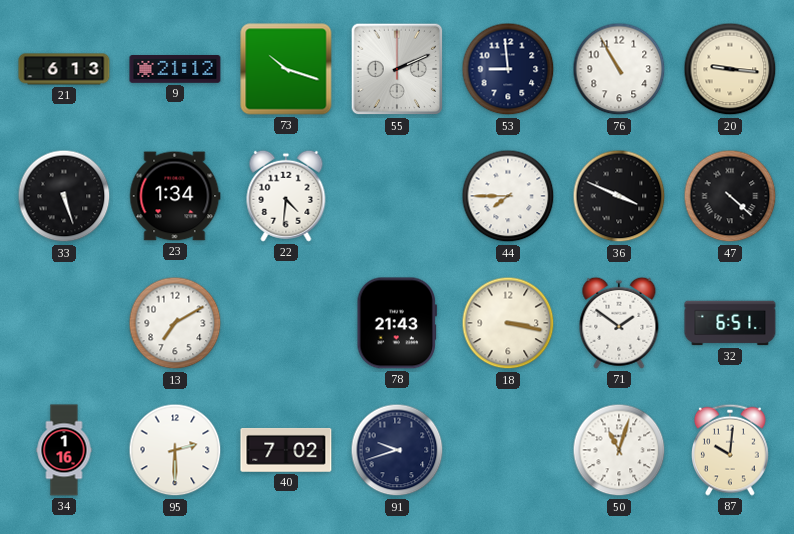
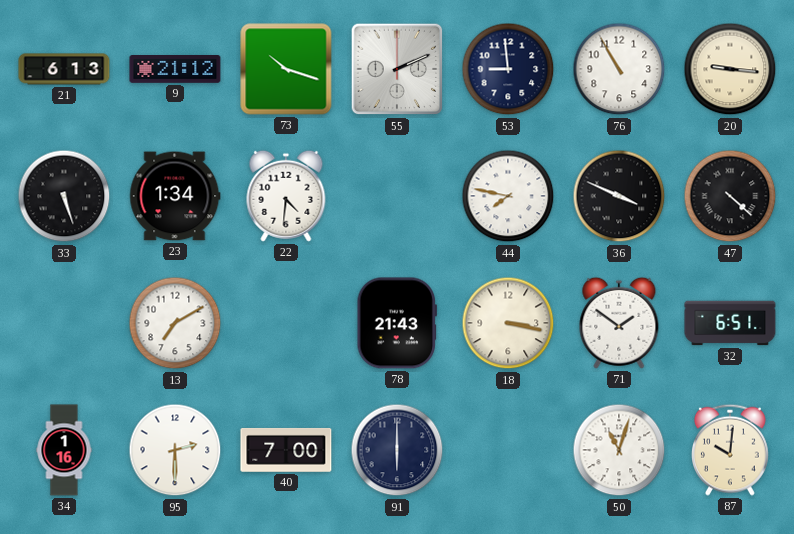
44: 7:45 -> 7:47
40: 7:02 -> 7:00
91: 9:42 -> 6:00
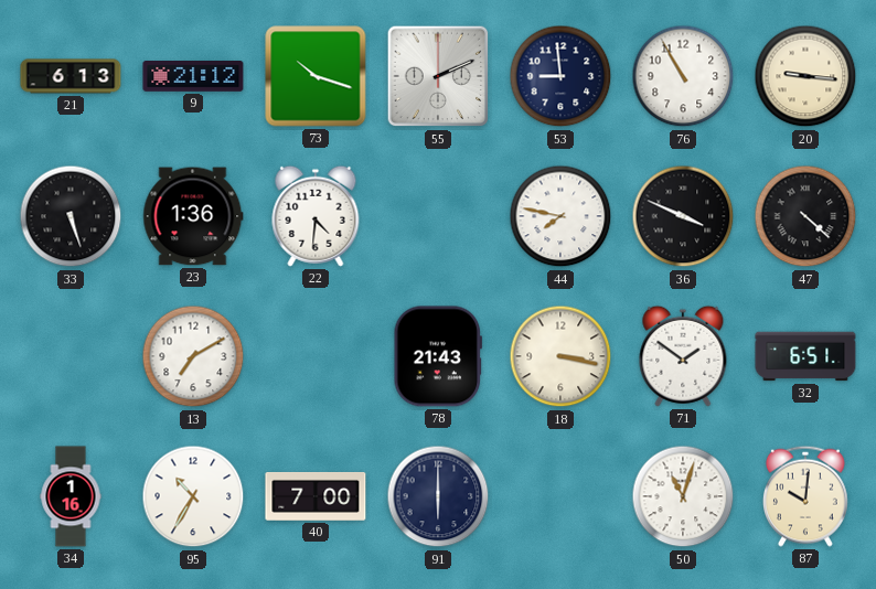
23: 1:34 -> 1:36
95: 2:30 -> 10:35
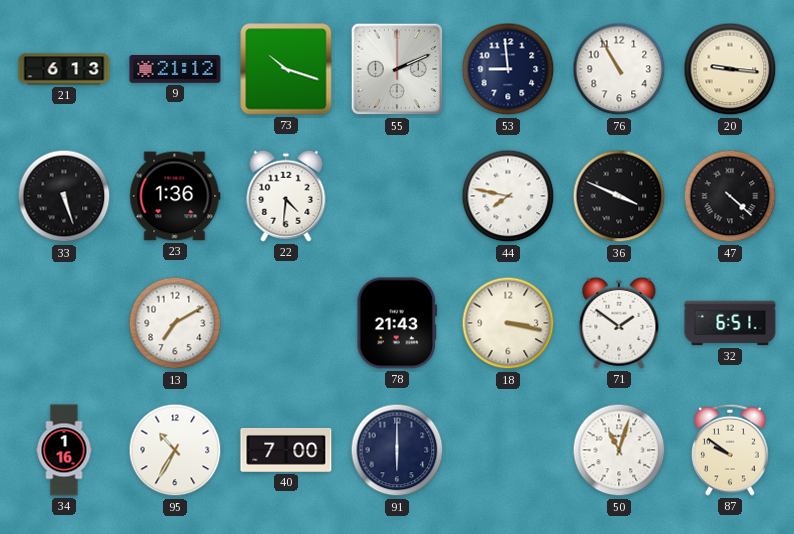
87: 10:01 -> 9:51
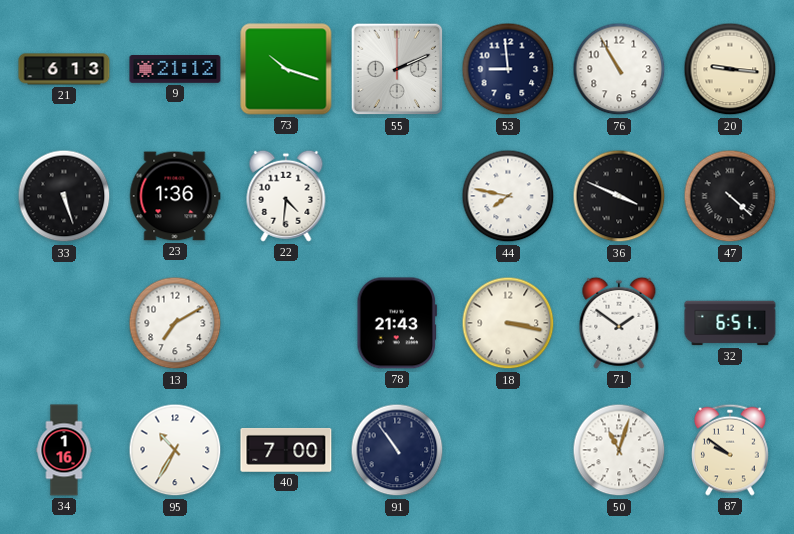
91: 6:00 -> 10:54
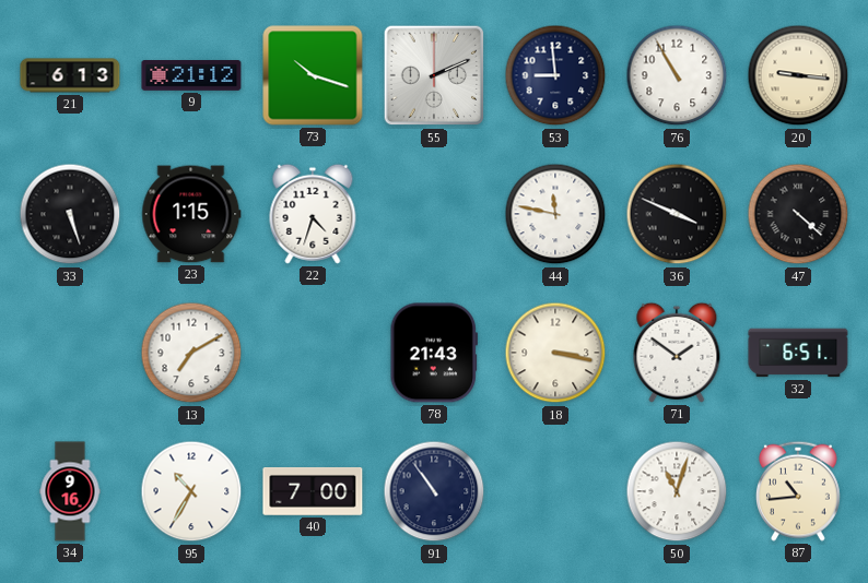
23: 1:36 -> 1:15
22: 4:31 -> 4:33
44: 7:47 -> 11:47
34: 1:16 -> 9:16
87: 9:51 -> 10:44
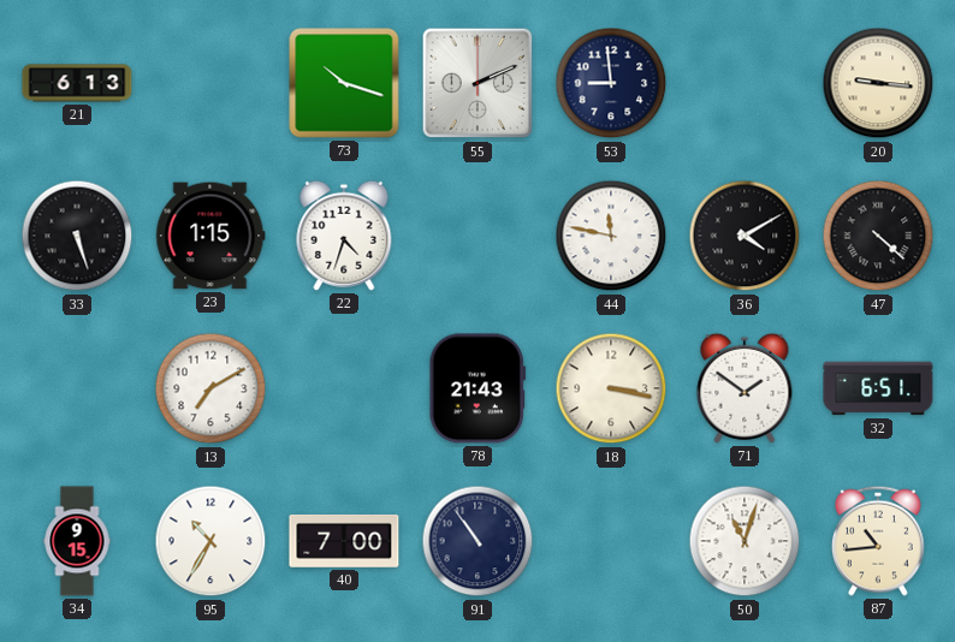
9: 21:12 -> none
76: 10:55 -> none
36: 3:49 -> 4:10
34: 9:16 -> 9:15
